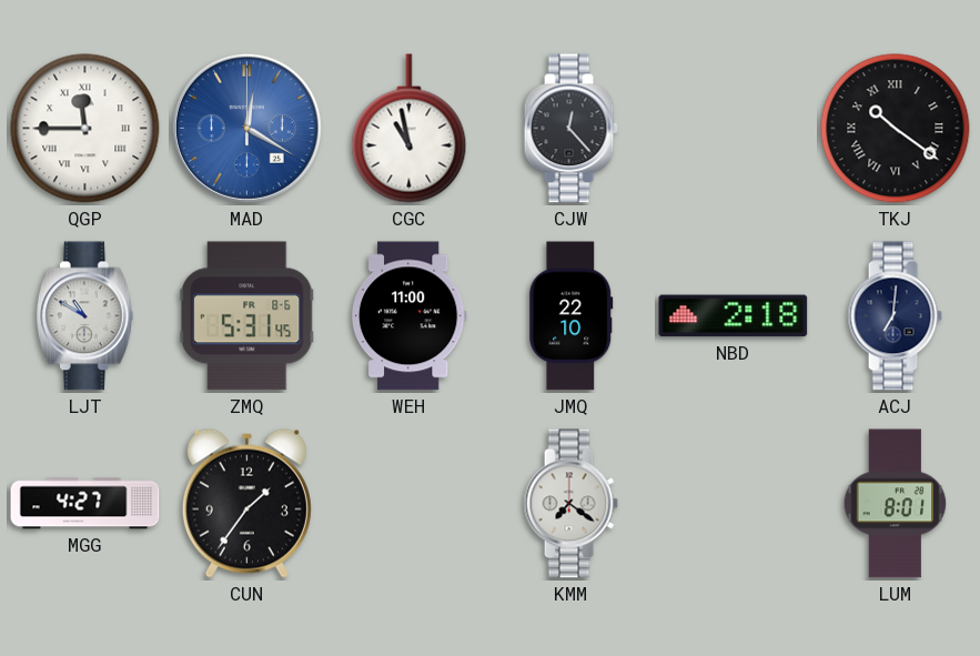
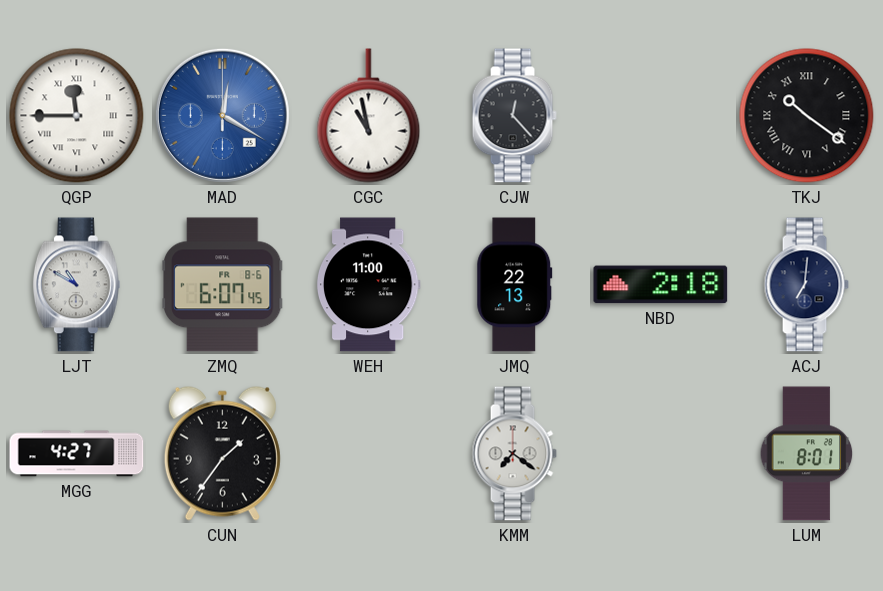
ZMQ: 5:31 -> 6:07
JMQ: 22:10 -> 22:13
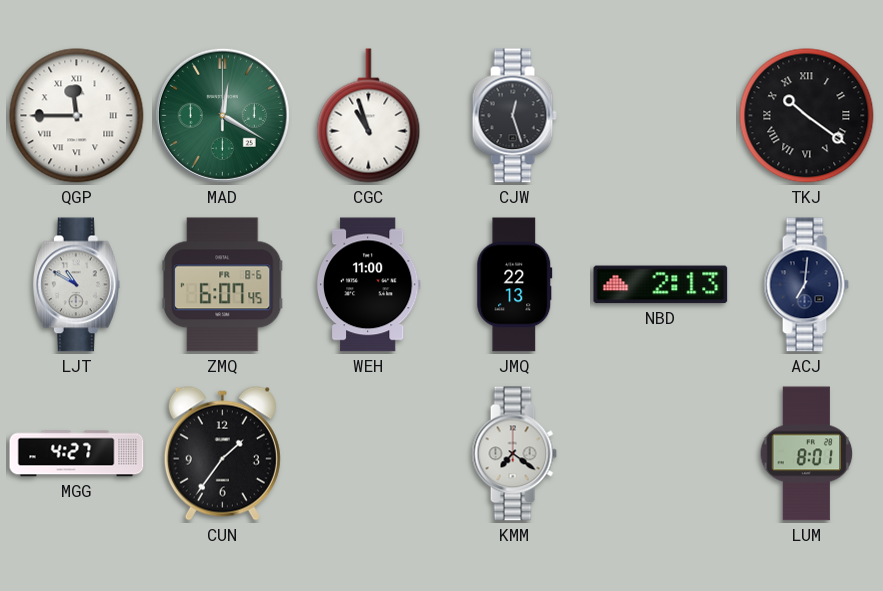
MAD dial: blue -> green
CGC: 10:58 -> 10:57
CJW: 12:23 -> 12:27
NBD: 2:18 -> 2:13
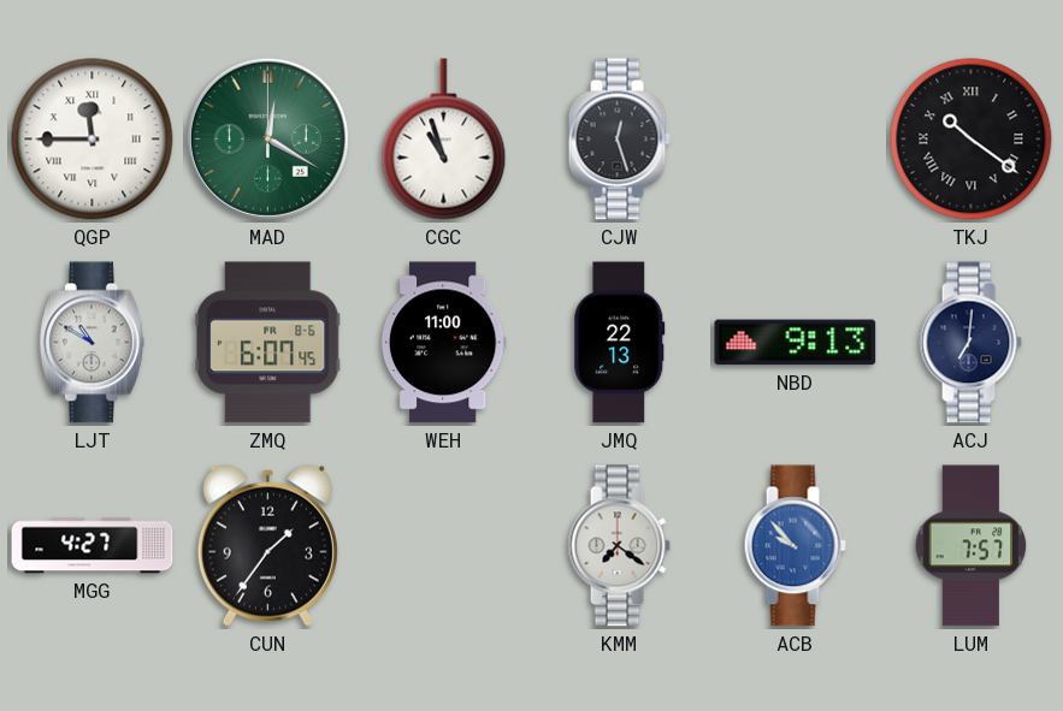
NBD: 2:13 -> 9:13
ACB: none -> 9:53
LUM: 8:01 -> 7:57
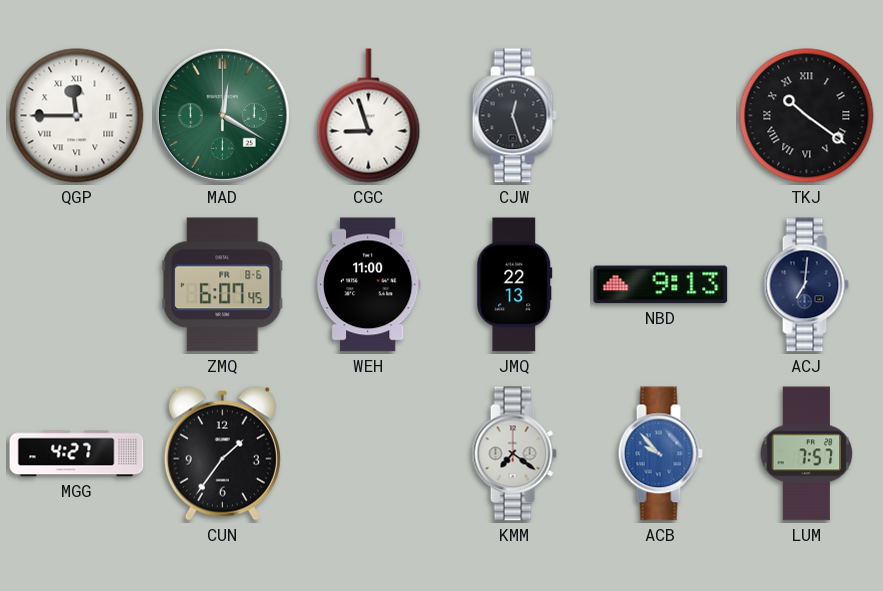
CGC: 10:57 -> 8:57
LJT: 10:50 -> none
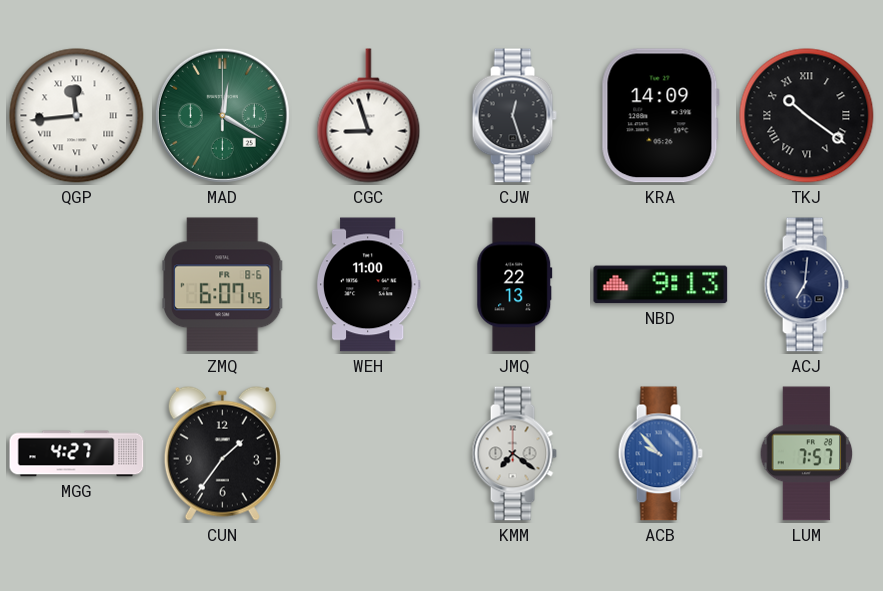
QGP: 11:45 -> 11:44
KRA: none -> 14:09
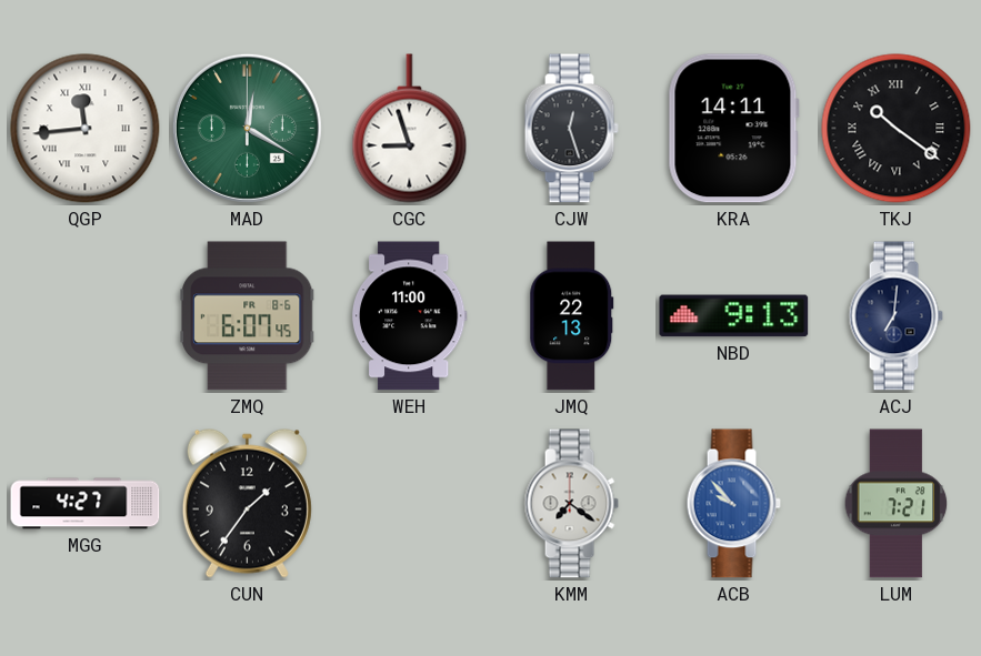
KRA: 14:09 -> 14:11
LUM: 7:57 -> 7:21
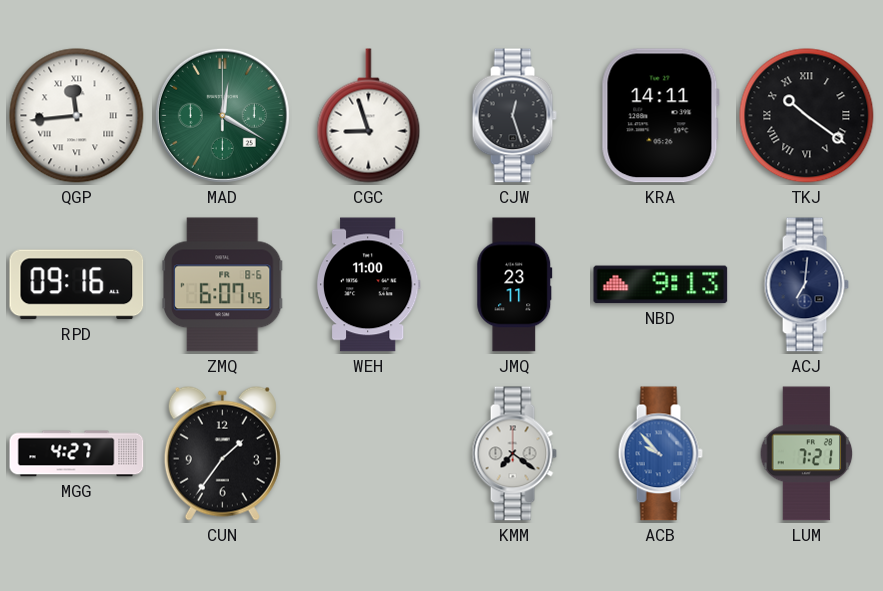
RPD: none -> 09:16
JMQ: 22:13 -> 23:11
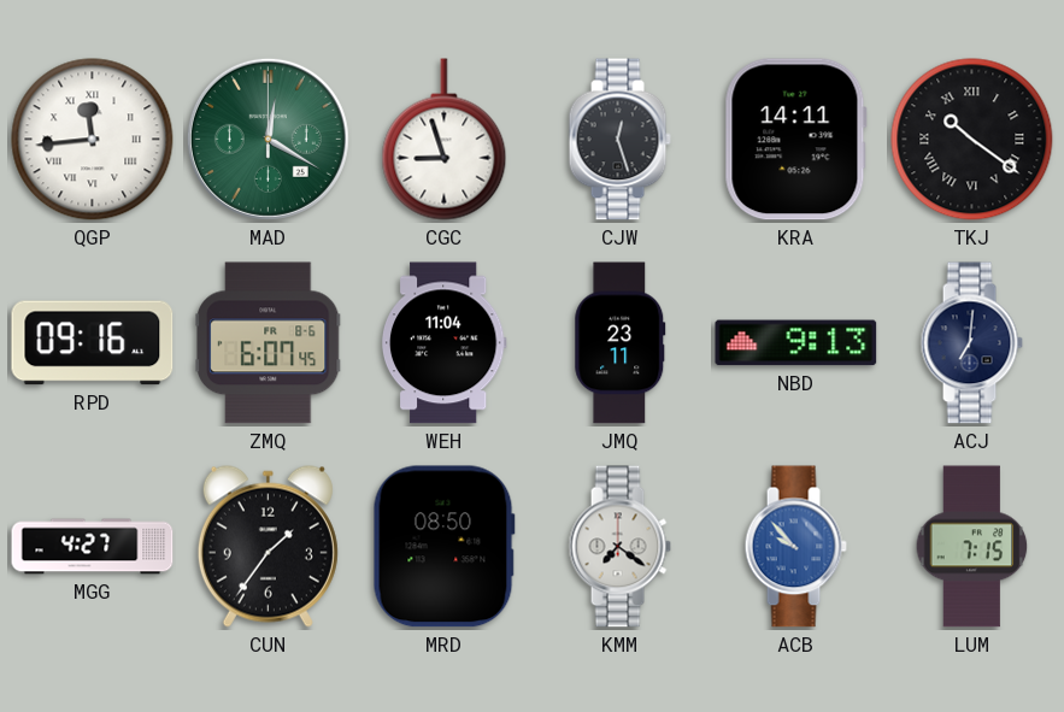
WEH: 11:00 -> 11:04
MRD: none -> 08:50
LUM: 7:21 -> 7:15
